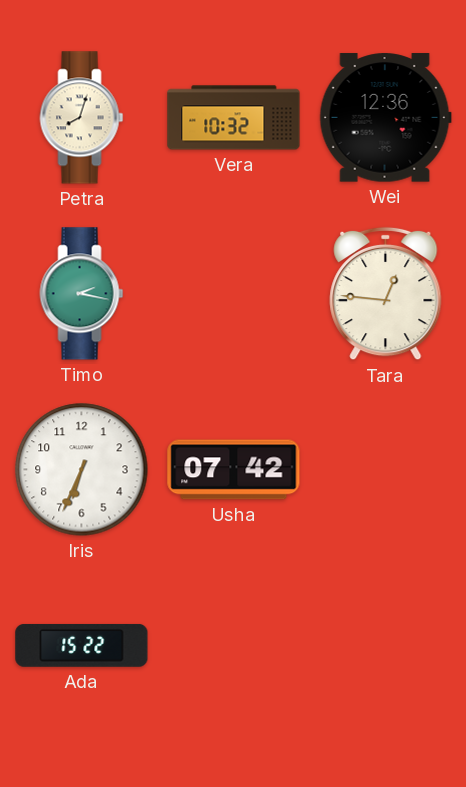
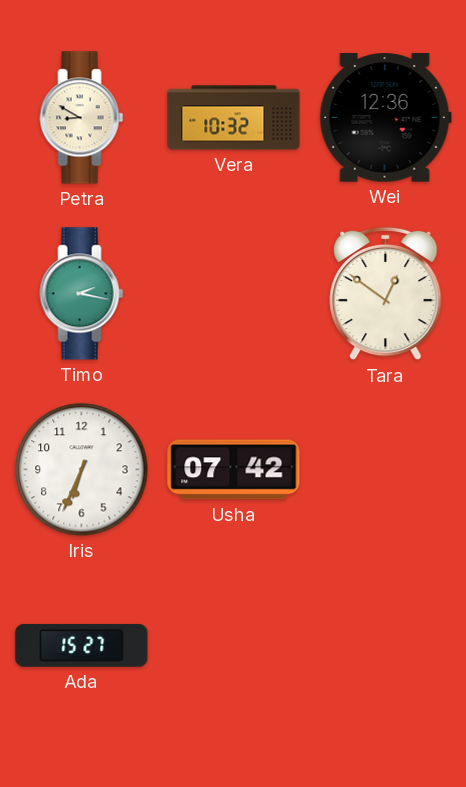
Petra: 8:03 -> 8:50
Tara: 12:46 -> 12:51
Ada: 15:22 -> 15:27
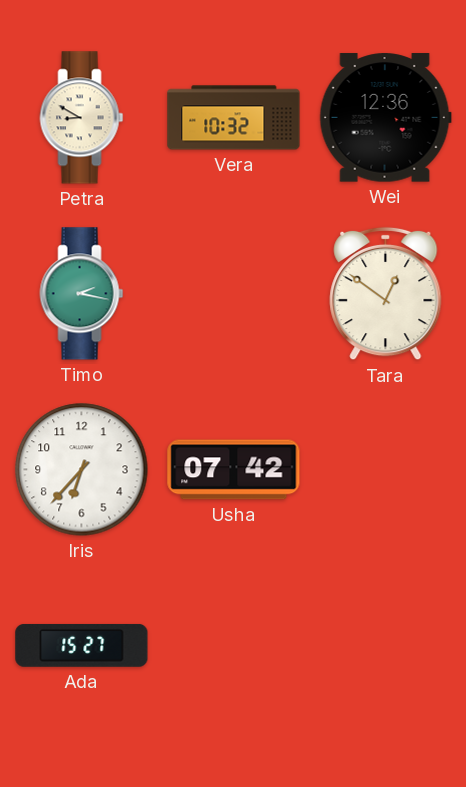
Iris: 6:34 -> 6:37
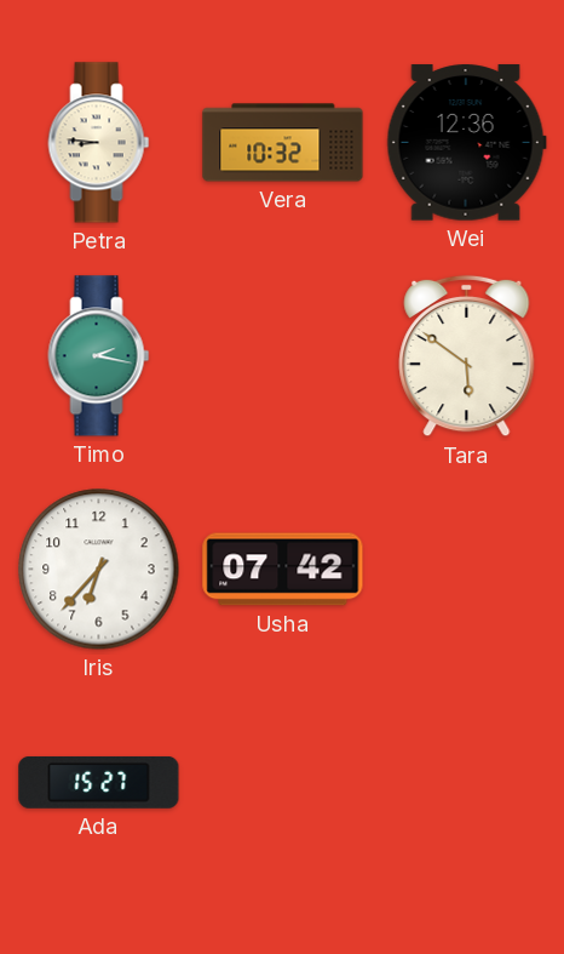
Petra: 8:50 -> 8:46
Tara: 12:51 -> 5:51
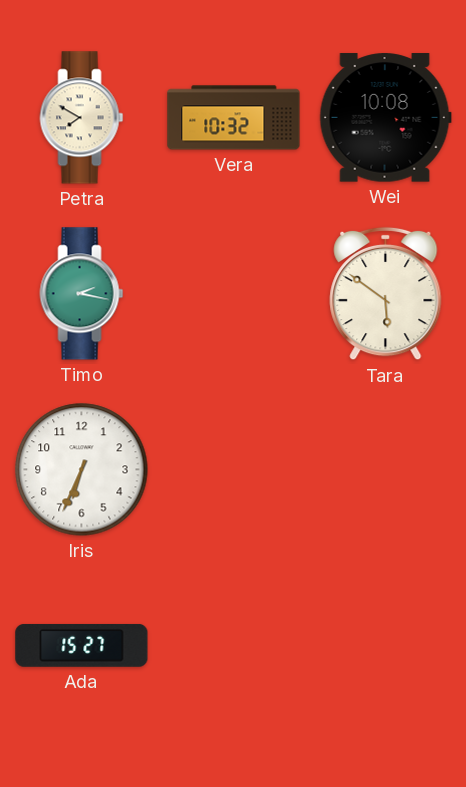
Petra: 8:46 -> 7:50
Wei: 12:36 -> 10:08
Iris: 6:37 -> 6:34
Usha: 07:42 -> none
